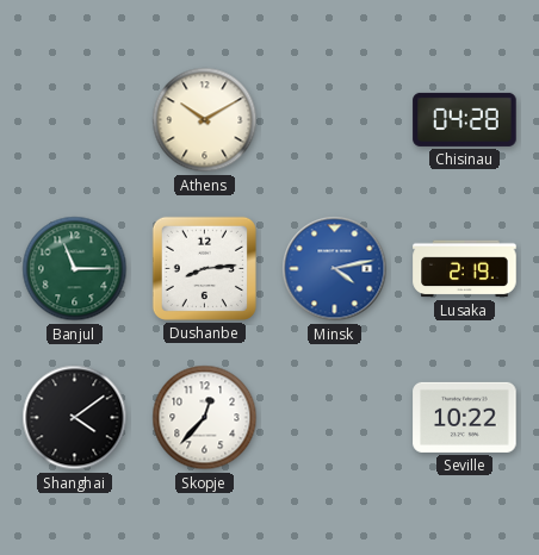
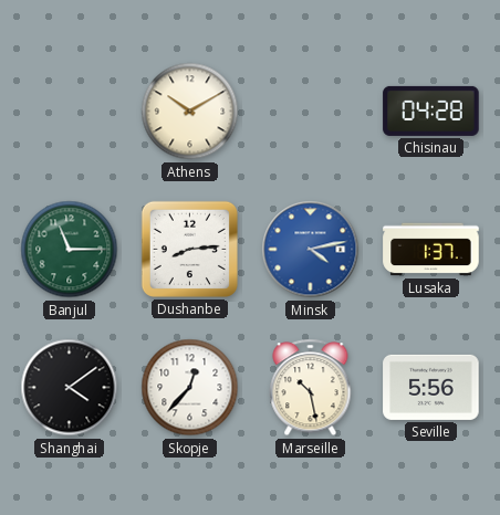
Lusaka: 2:19 -> 1:37
Marseille: none -> 10:28
Seville: 10:22 -> 5:56
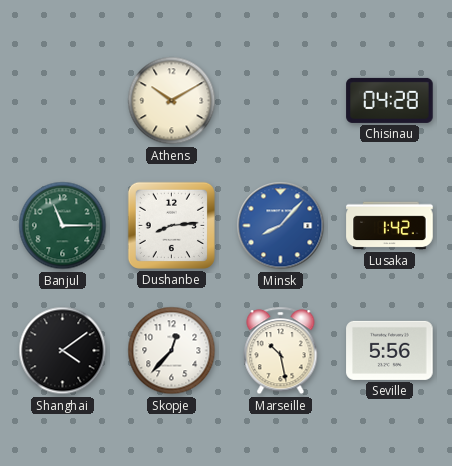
Minsk: 4:13 -> 8:07
Lusaka: 1:37 -> 1:42
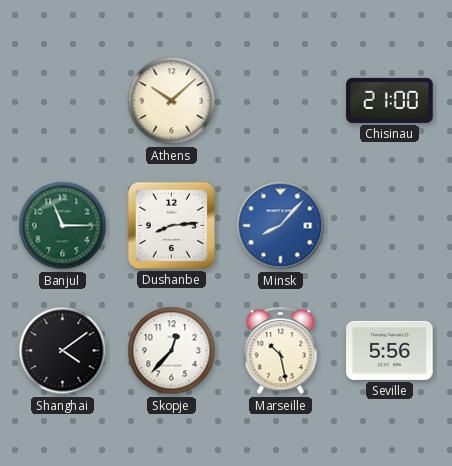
Athens: 10:10 -> 10:08
Chisinau: 04:28 -> 21:00
Lusaka: 1:42 -> none
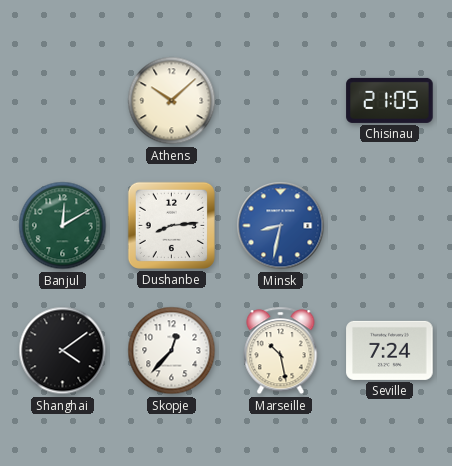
Chisinau: 21:00 -> 21:05
Banjul: 11:15 -> 12:10
Minsk: 8:07 -> 8:32
Seville: 5:56 -> 7:24
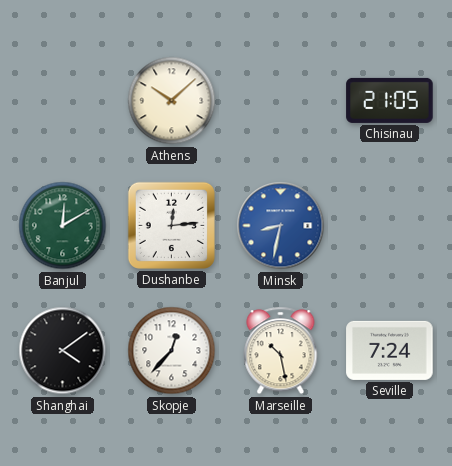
Dushanbe: 8:14 -> 12:14
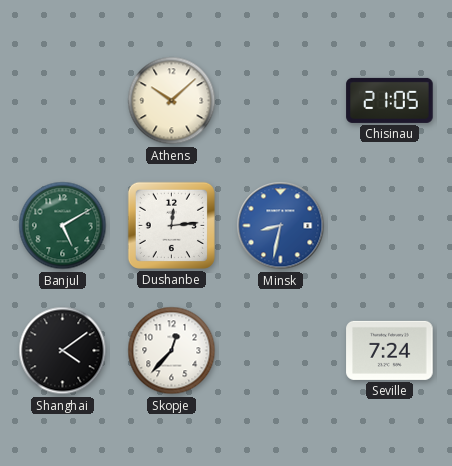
Banjul: 12:10 -> 5:10
Marseille: 10:28 -> none
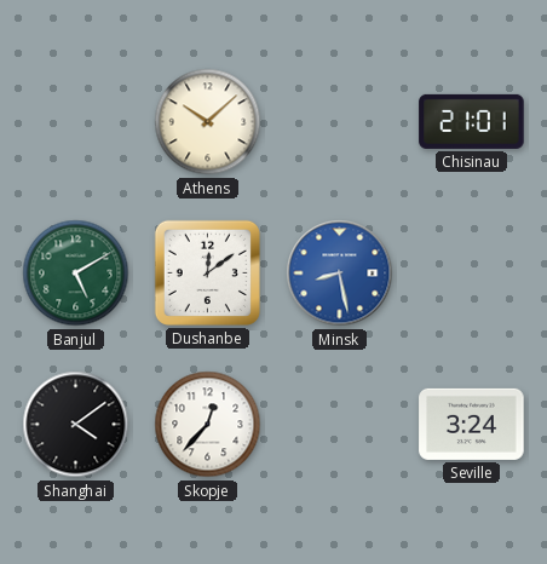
Chisinau: 21:05 -> 21:01
Dushanbe: 12:14 -> 12:09
Minsk: 8:32 -> 8:28
Seville: 7:24 -> 3:24
